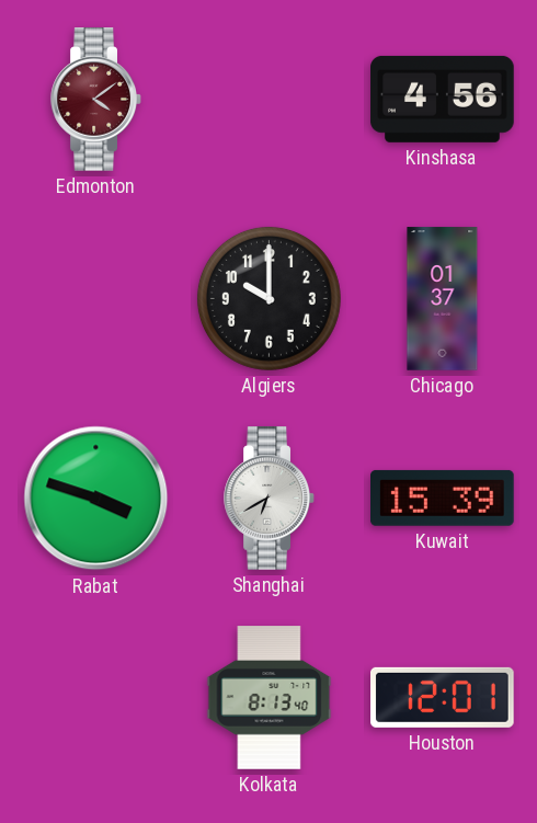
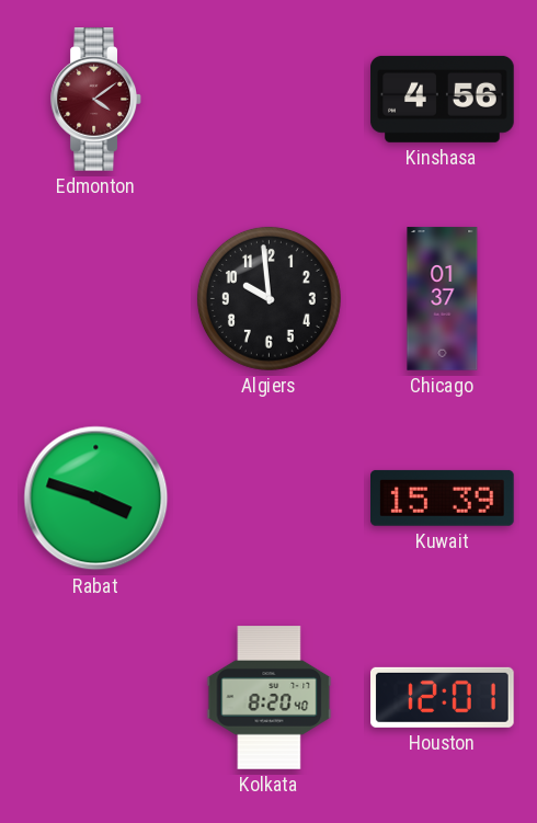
Algiers: 10:00 -> 9:59
Shanghai: 6:40 -> none
Kolkata: 8:13 -> 8:20
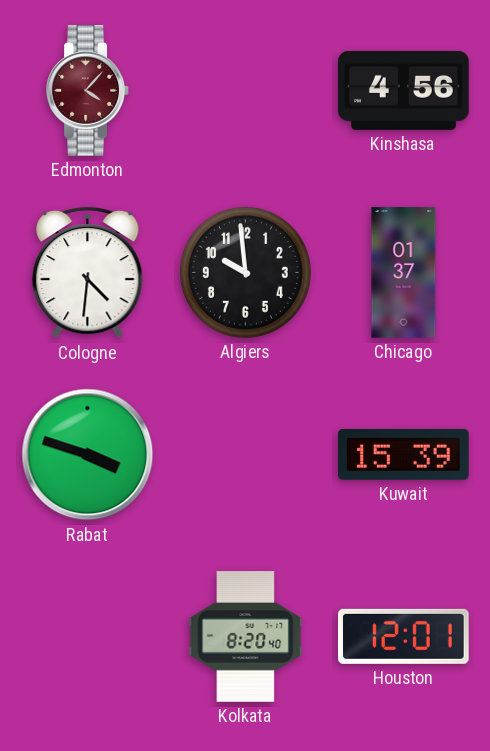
Edmonton: 4:09 -> 4:07
Cologne: none -> 4:31
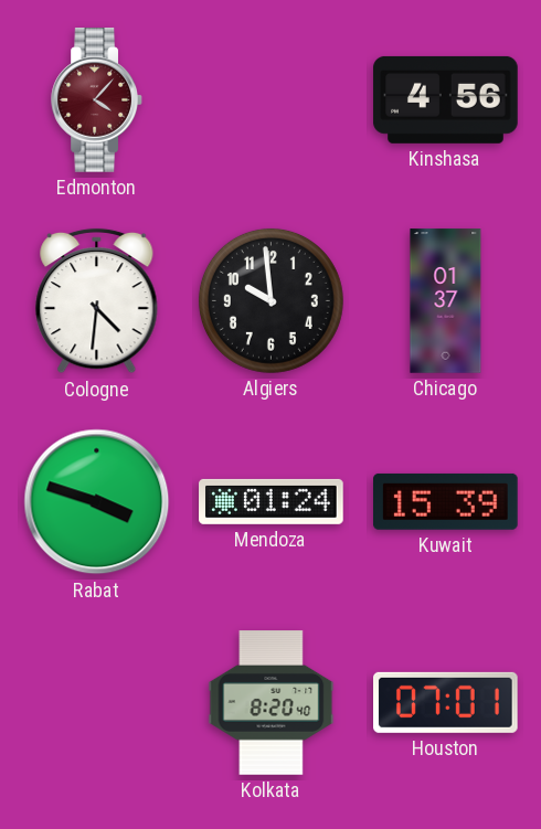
Mendoza: none -> 01:24
Houston: 12:01 -> 07:01
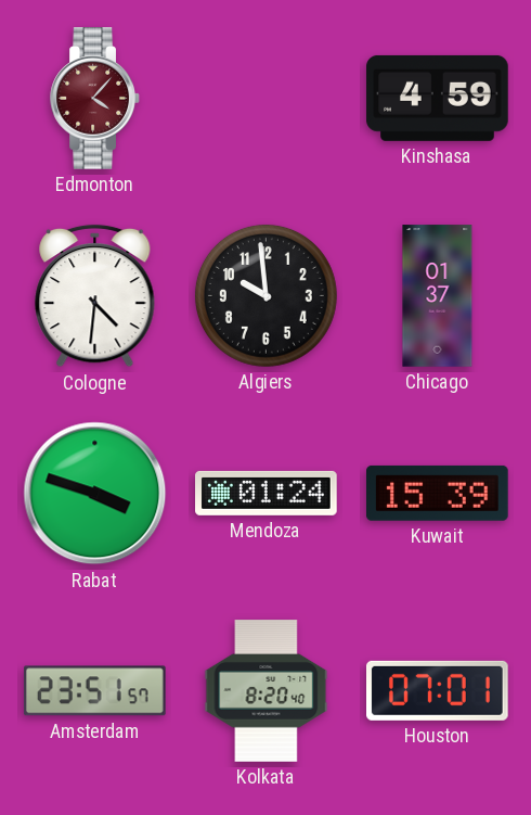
Kinshasa: 4:56 -> 4:59
Amsterdam: none -> 23:51
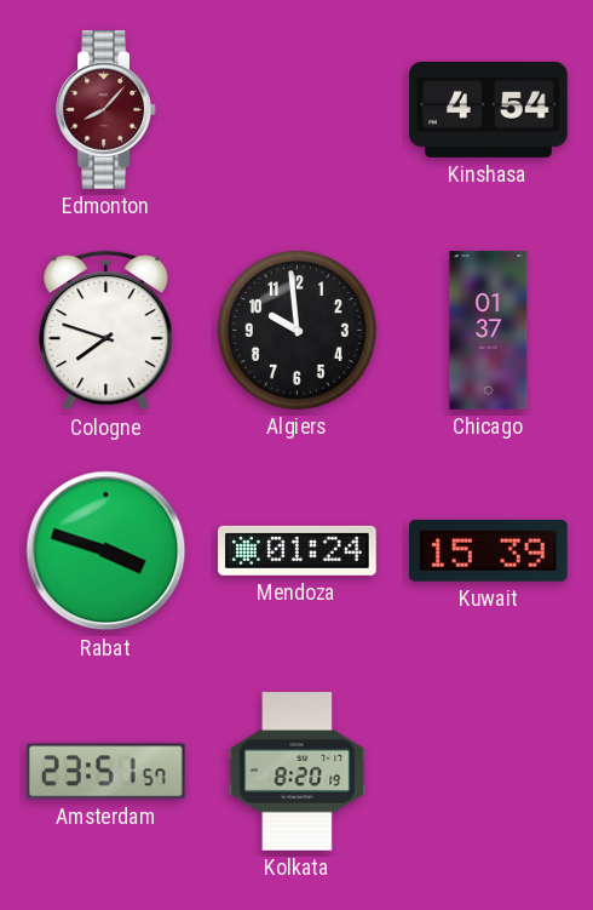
Edmonton: 4:07 -> 8:07
Kinshasa: 4:59 -> 4:54
Cologne: 4:31 -> 7:48
Kolkata: 8:20:40 -> 8:20:19
Houston: 07:01 -> none
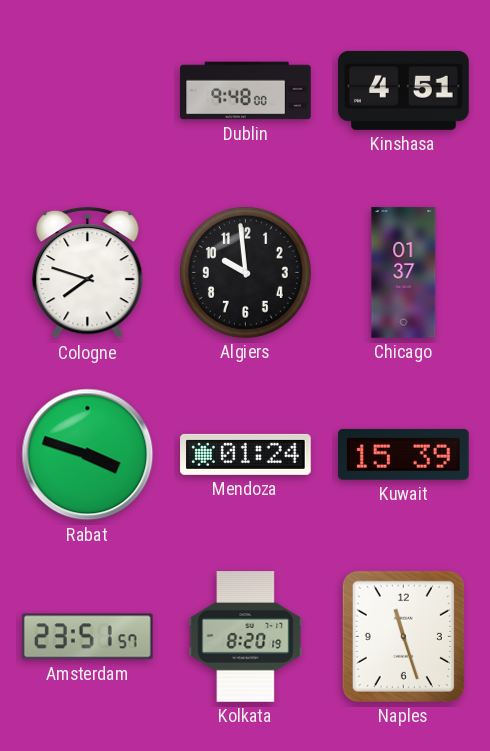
Edmonton: 8:07 -> none
Dublin: none -> 9:48
Kinshasa: 4:54 -> 4:51
Naples: none -> 11:27
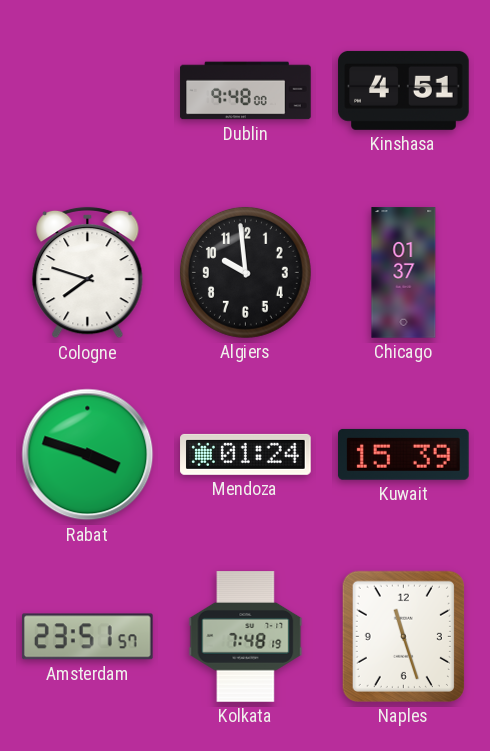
Kolkata: 8:20 -> 7:48
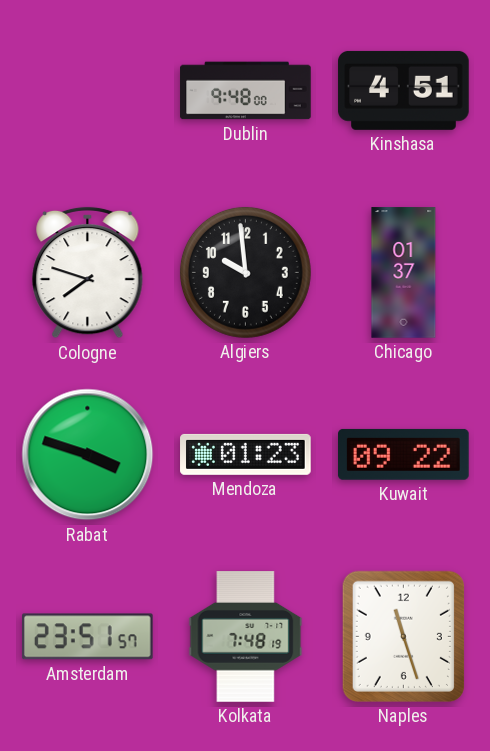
Mendoza: 01:24 -> 01:23
Kuwait: 15:39 -> 09:22
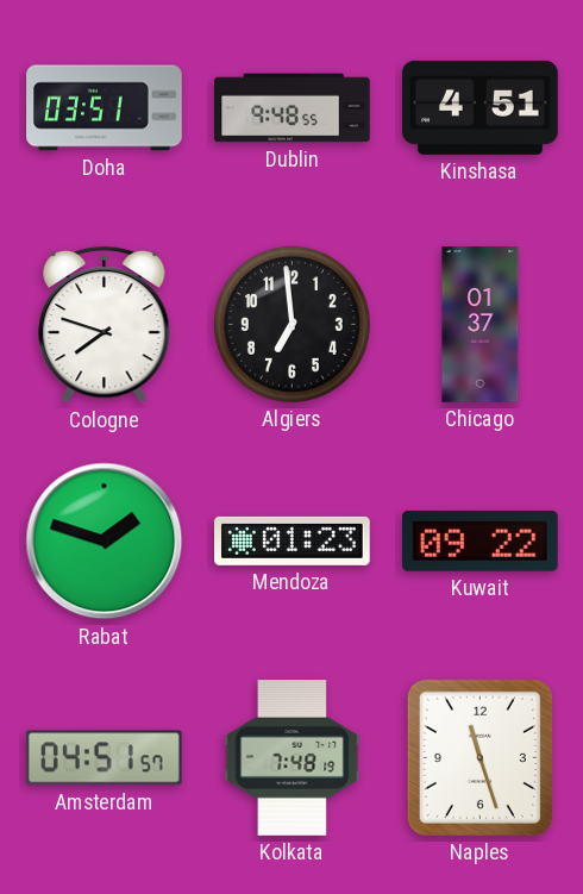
Doha: none -> 03:51
Dublin: 9:48:00 -> 9:48:55
Algiers: 9:59 -> 6:59
Rabat: 3:48 -> 1:48
Amsterdam: 23:51 -> 04:51
